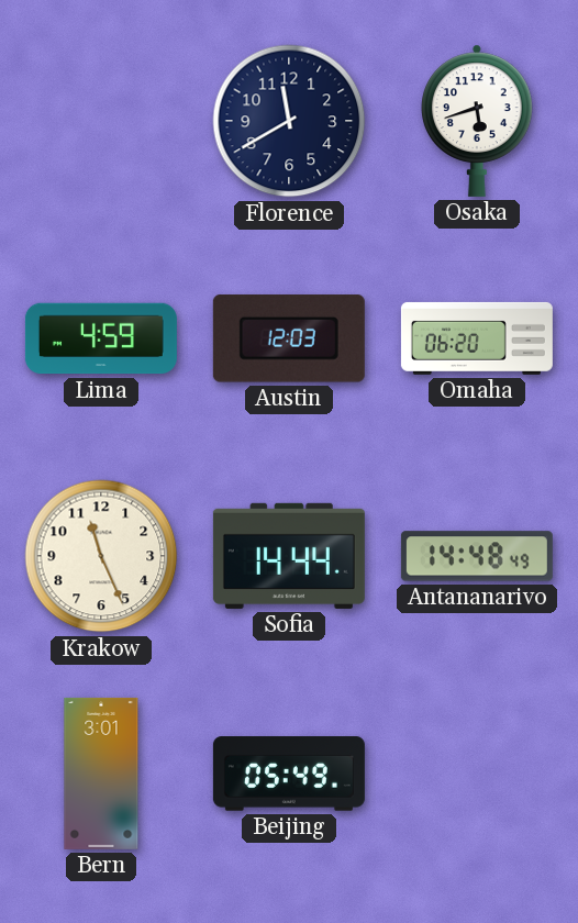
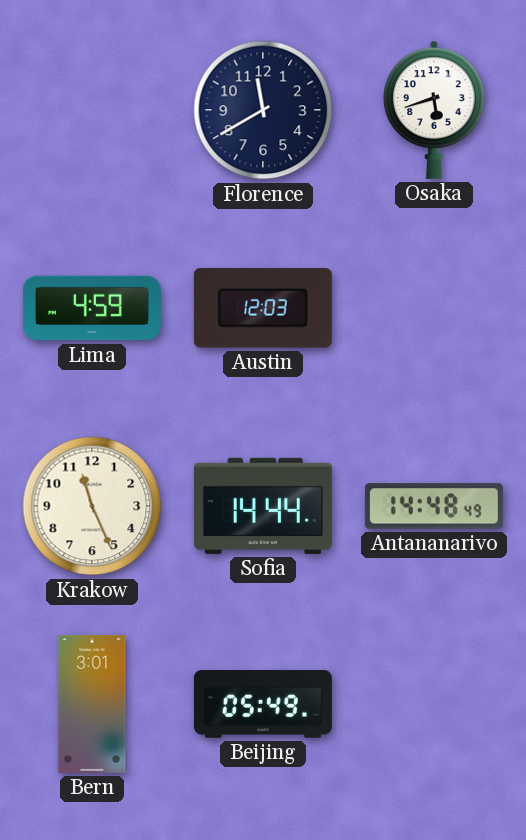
Omaha: 06:20 -> none
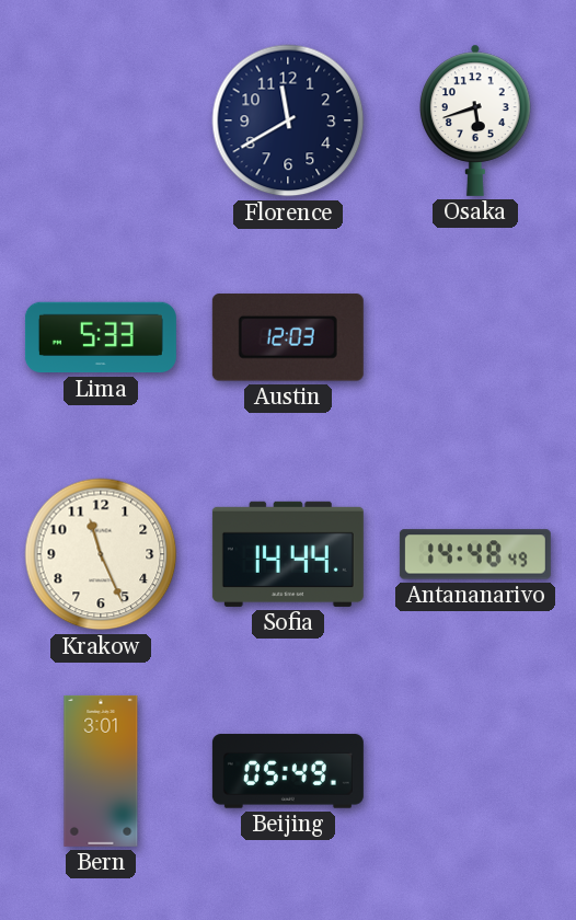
Lima: 4:59 -> 5:33
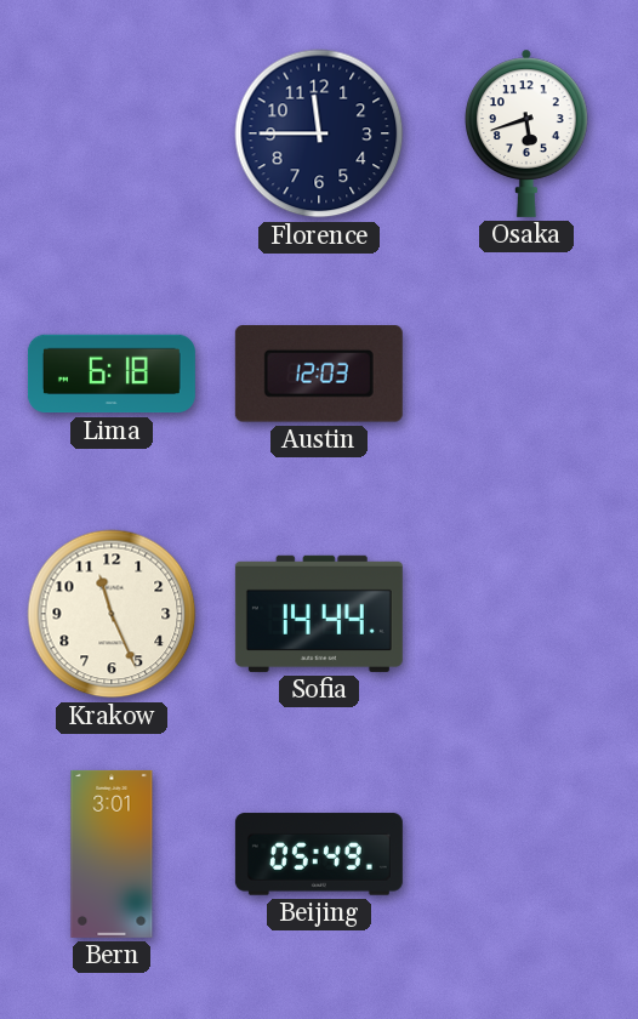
Florence: 11:40 -> 11:45
Lima: 5:33 -> 6:18
Antananarivo: 14:48 -> none
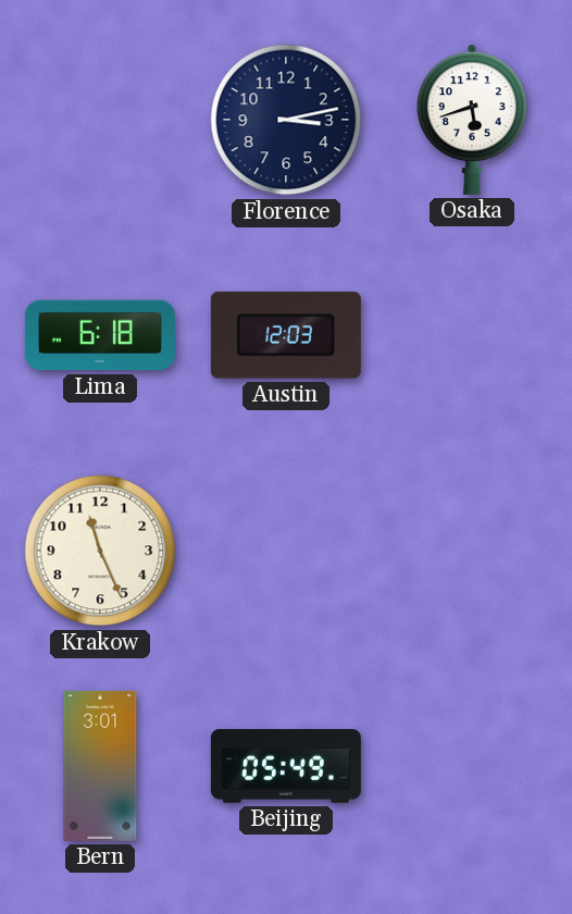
Florence: 11:45 -> 3:13
Sofia: 14:44 -> none
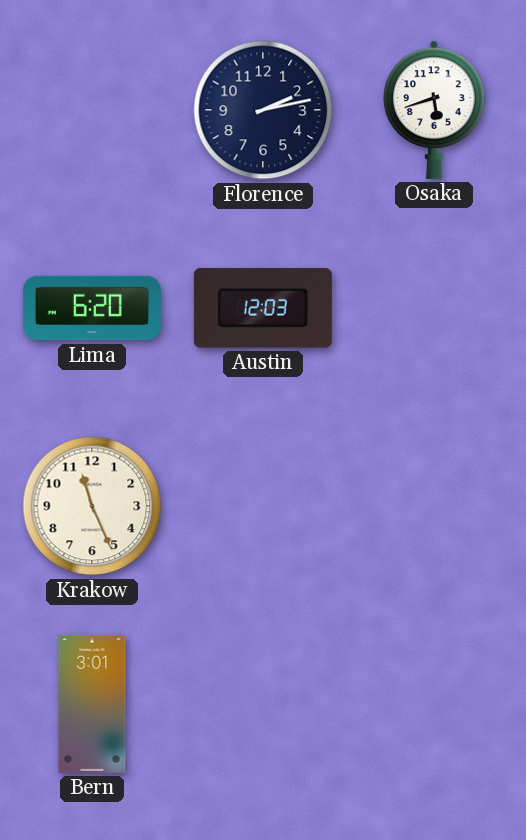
Florence: 3:13 -> 2:13
Lima: 6:18 -> 6:20
Beijing: 05:49 -> none
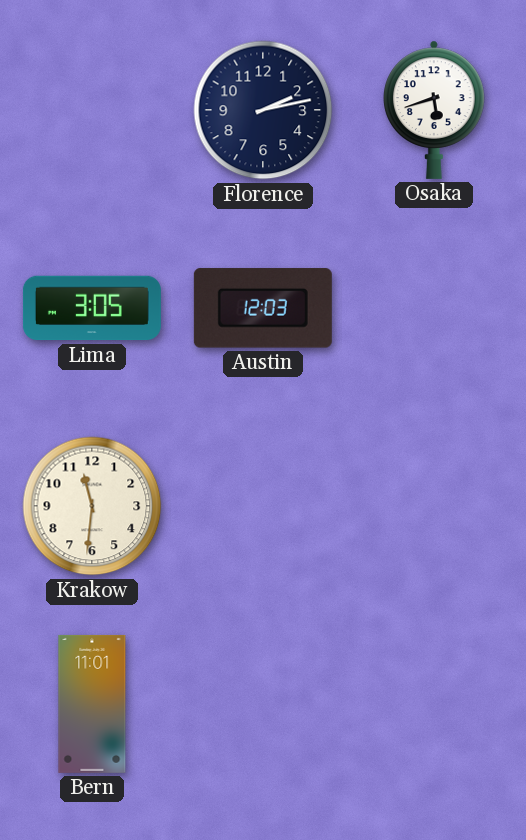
Lima: 6:20 -> 3:05
Krakow: 11:26 -> 11:31
Bern: 3:01 -> 11:01
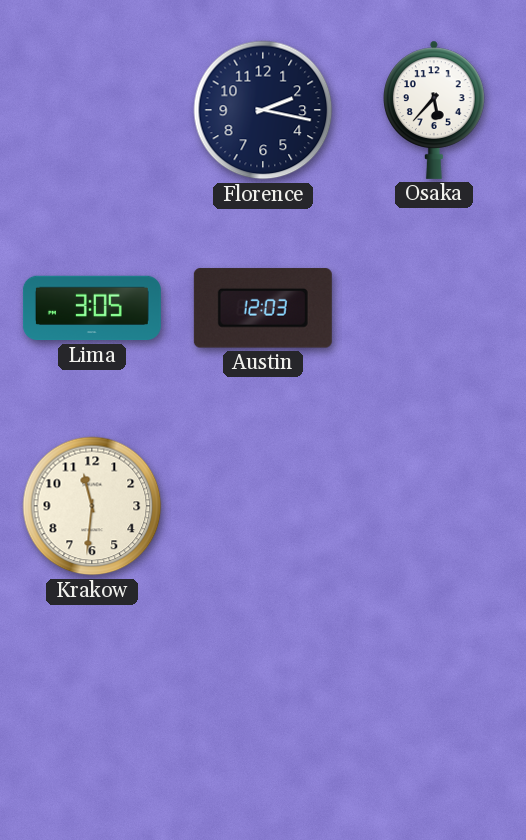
Florence: 2:13 -> 2:17
Osaka: 5:42 -> 5:37
Bern: 11:01 -> none
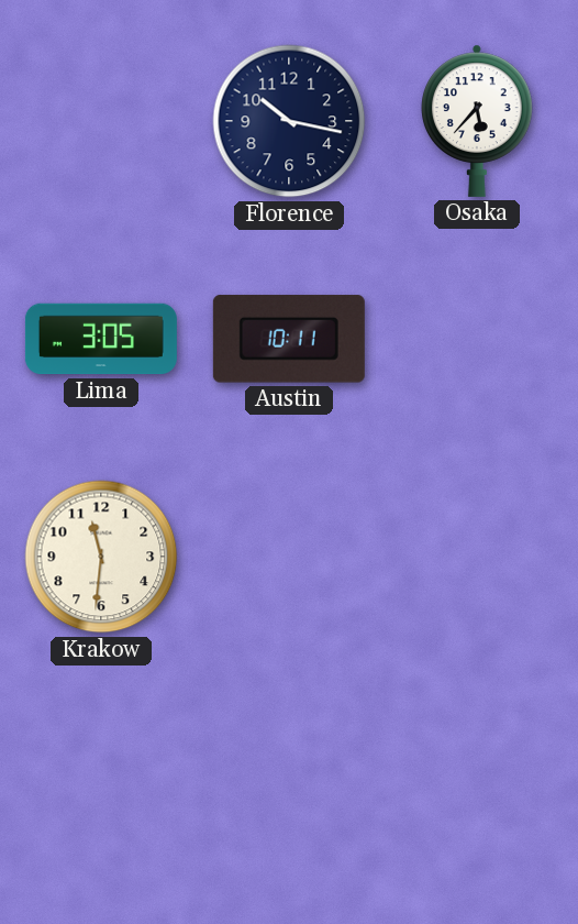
Florence: 2:17 -> 10:17
Austin: 12:03 -> 10:11
